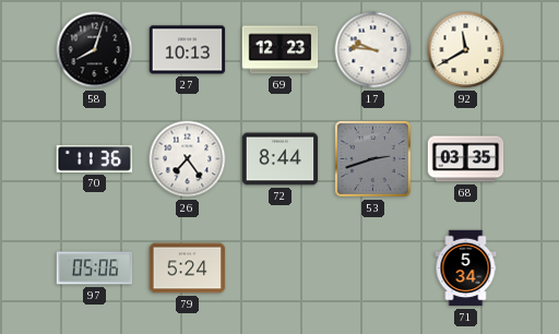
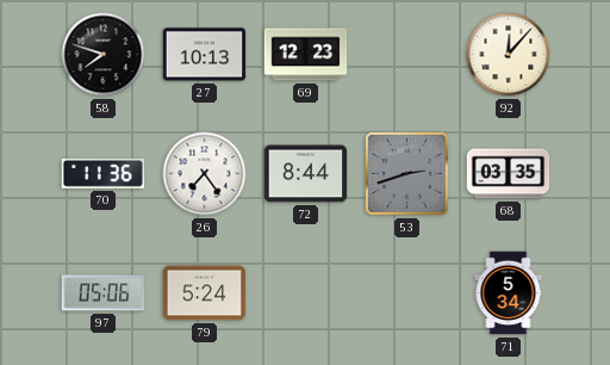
58: 8:03 -> 7:48
17: 9:46 -> none
92: 11:40 -> 12:07
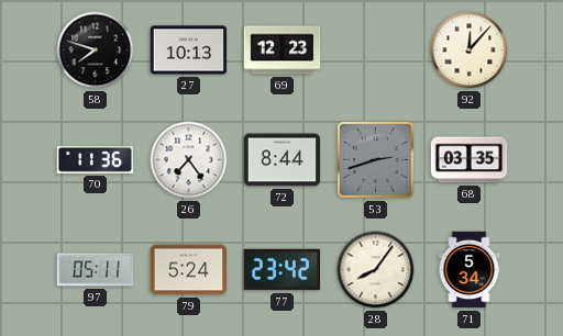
97: 05:06 -> 05:11
77: none -> 23:42
28: none -> 8:06
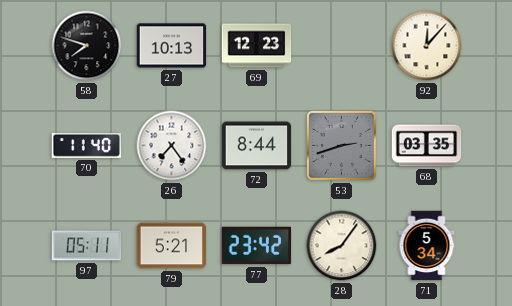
70: 11:36 -> 11:40
79: 5:24 -> 5:21
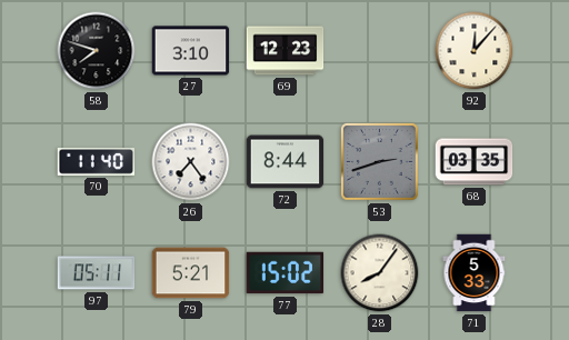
27: 10:13 -> 3:10
77: 23:42 -> 15:02
71: 5:34 -> 5:33
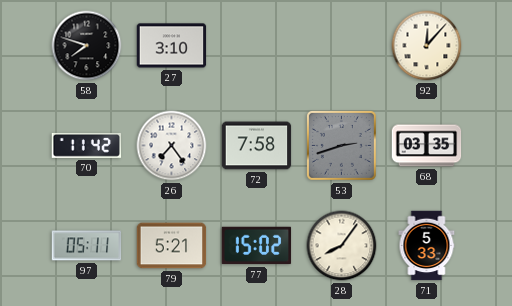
69: 12:23 -> none
70: 11:40 -> 11:42
72: 8:44 -> 7:58
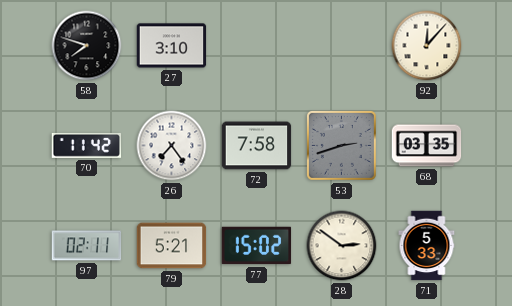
97: 05:11 -> 02:11
28: 8:06 -> 2:51
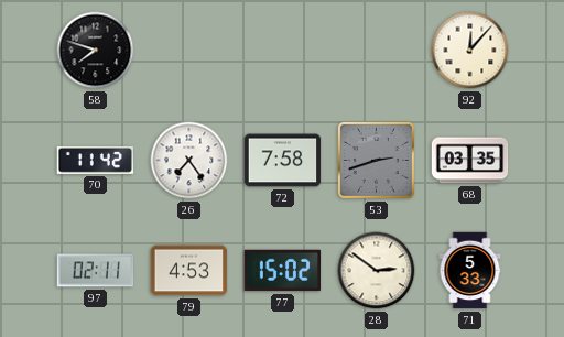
27: 3:10 -> none
79: 5:21 -> 4:53
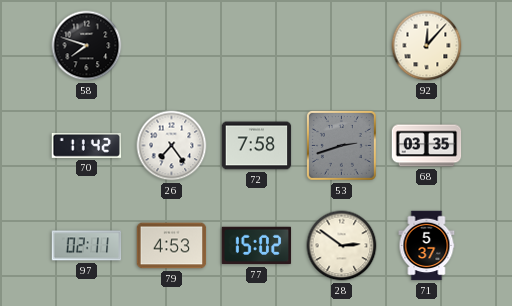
71: 5:33 -> 5:37
